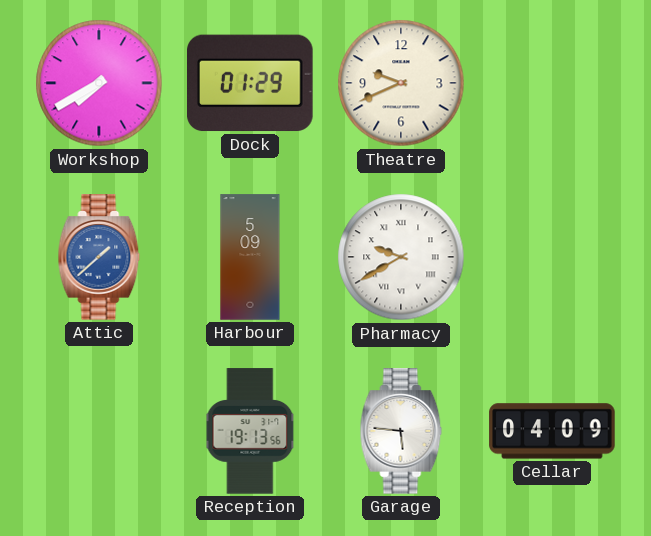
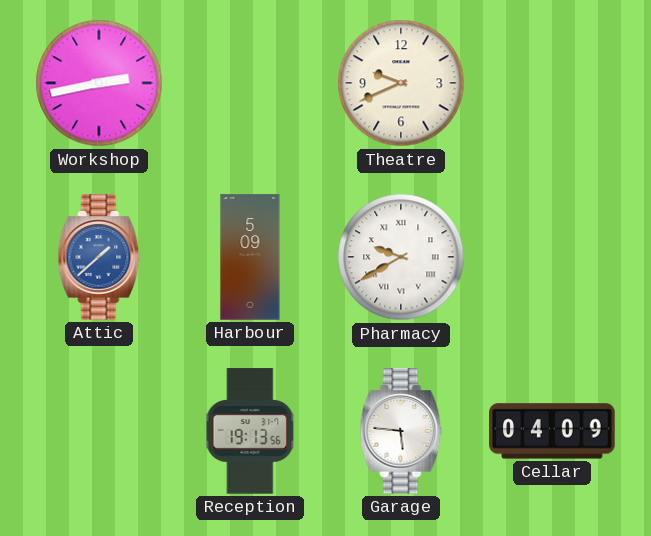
Workshop: 7:40 -> 2:43
Dock: 01:29 -> none
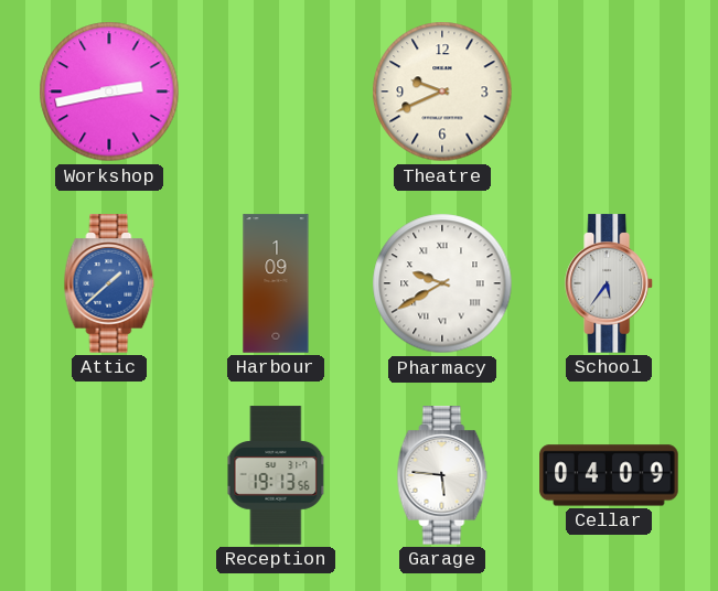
Harbour: 5:09 -> 1:09
School: none -> 5:36
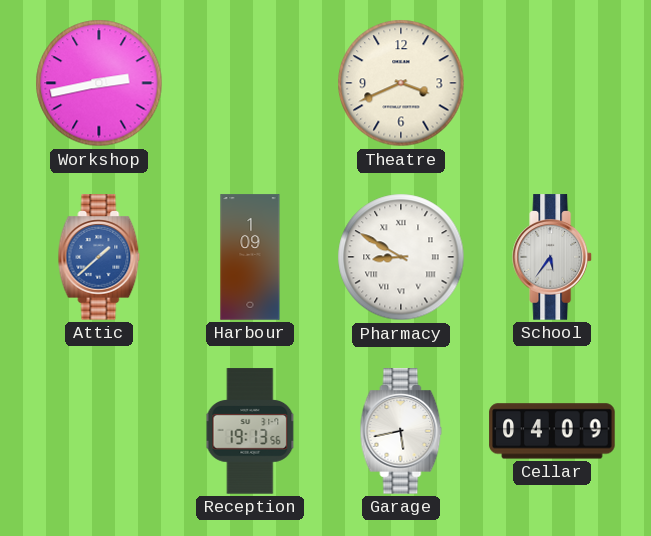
Theatre: 9:41 -> 3:41
Pharmacy: 9:40 -> 8:50
Garage: 5:46 -> 5:43
